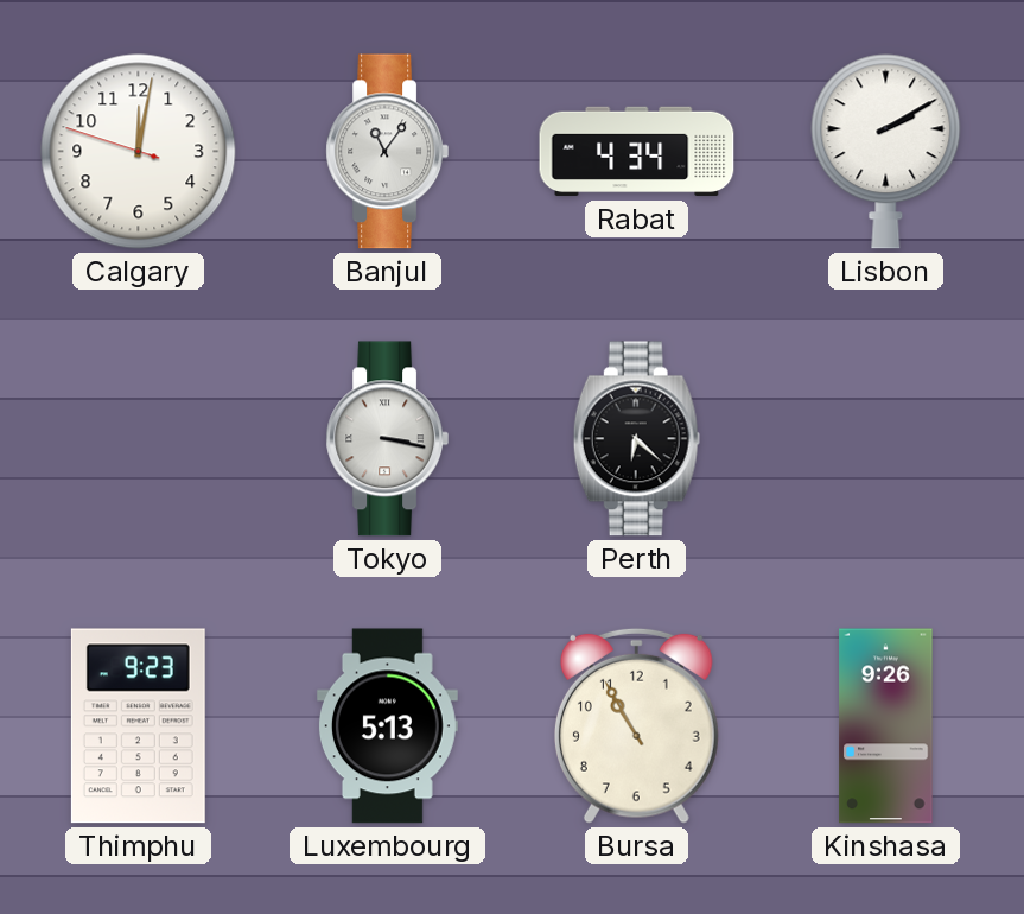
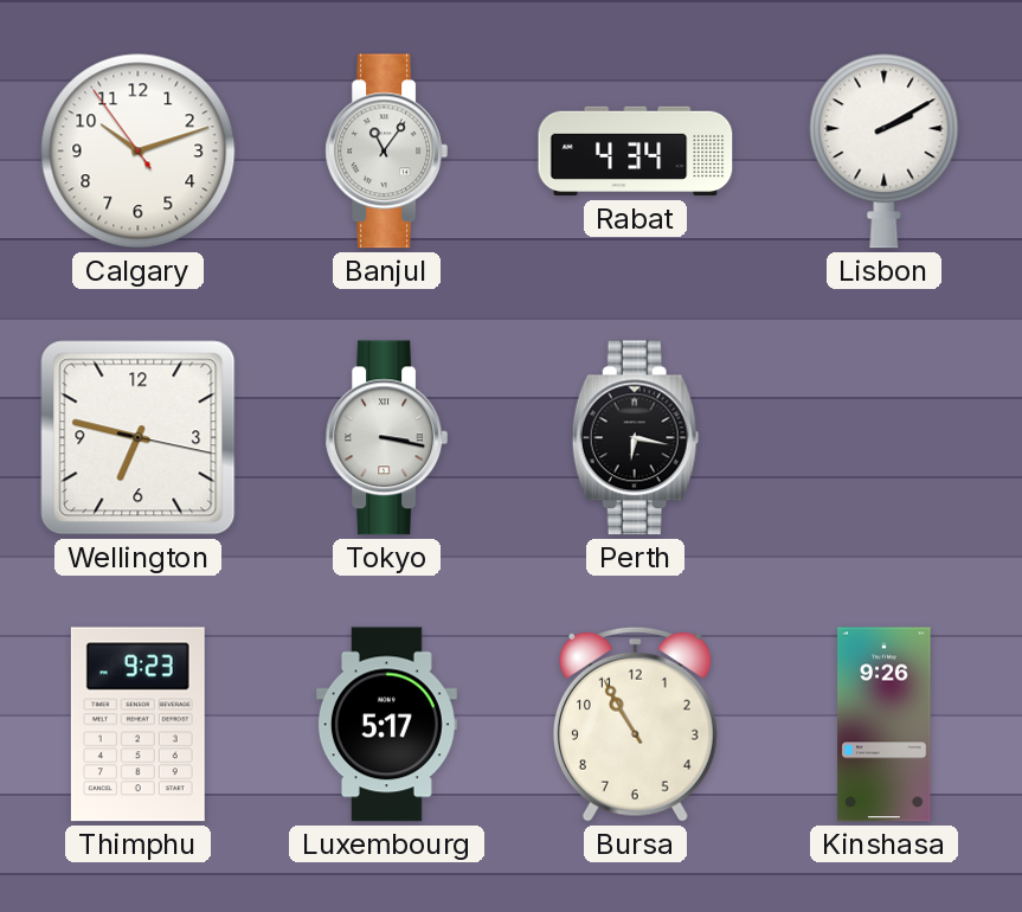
Calgary: 12:01 -> 10:11
Wellington: none -> 6:47
Perth: 6:22 -> 6:17
Luxembourg: 5:13 -> 5:17
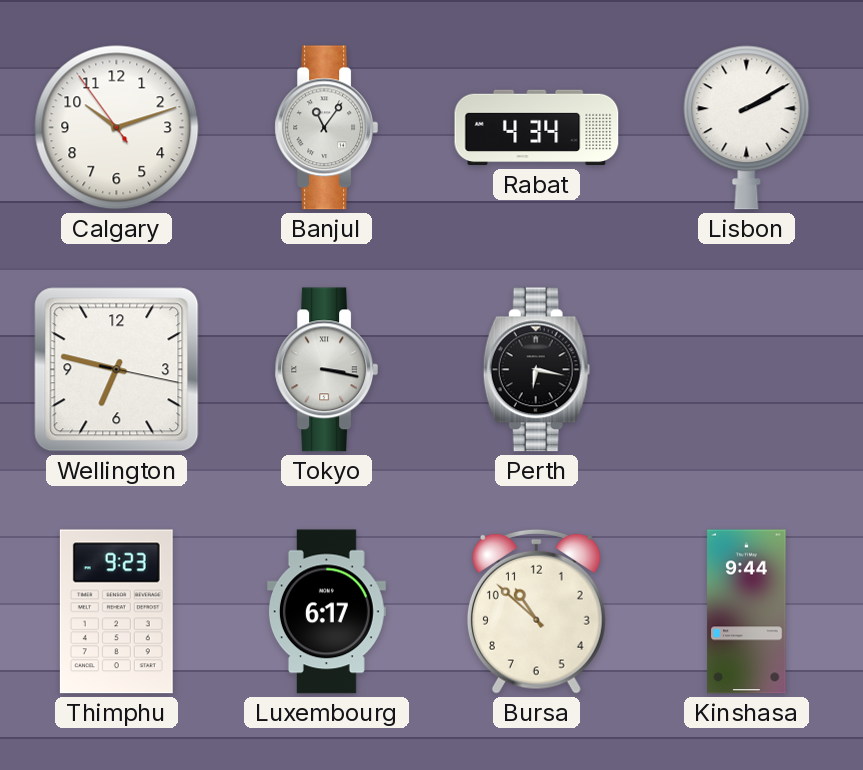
Luxembourg: 5:17 -> 6:17
Bursa: 10:55 -> 10:52
Kinshasa: 9:26 -> 9:44
